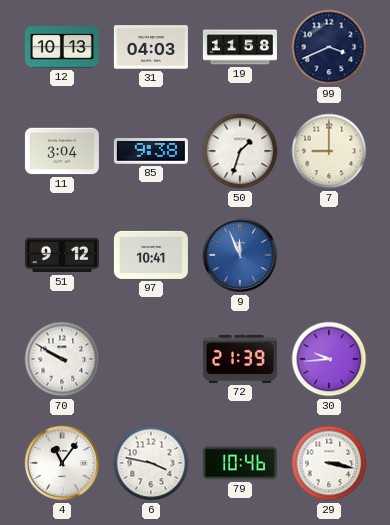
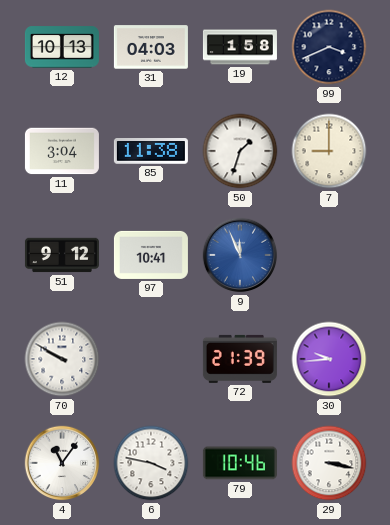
19: 11:58 -> 1:58
85: 9:38 -> 11:38
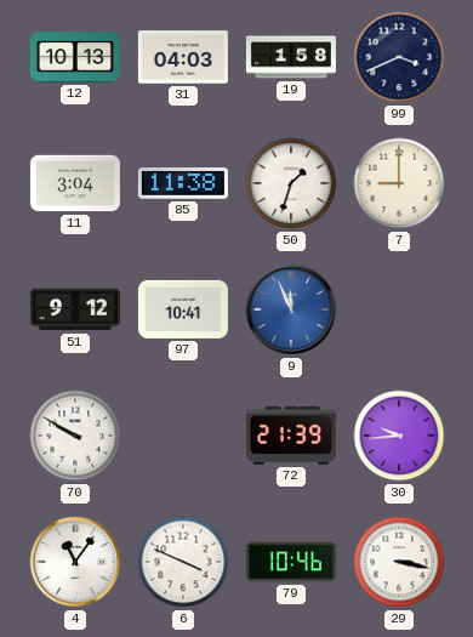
6: 3:47 -> 3:49
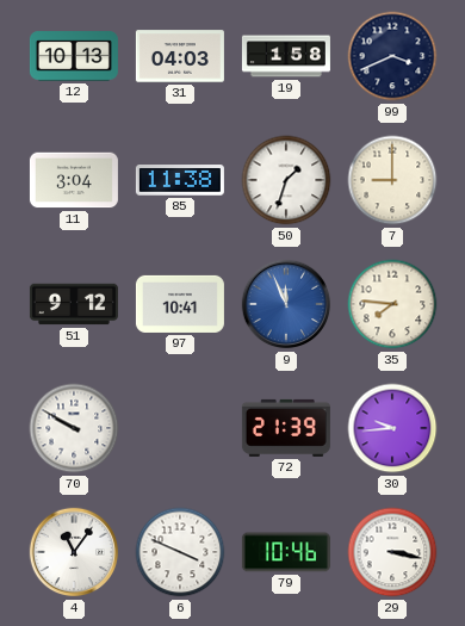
35: none -> 7:46
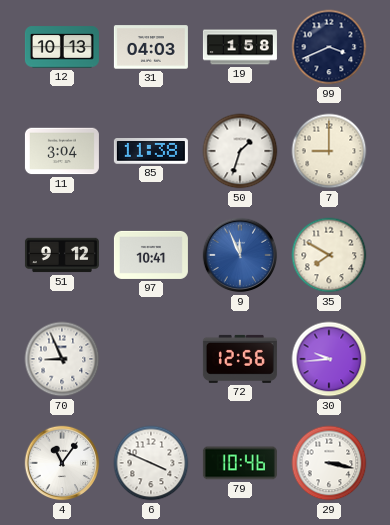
35: 7:46 -> 7:50
70: 9:50 -> 8:56
72: 21:39 -> 12:56
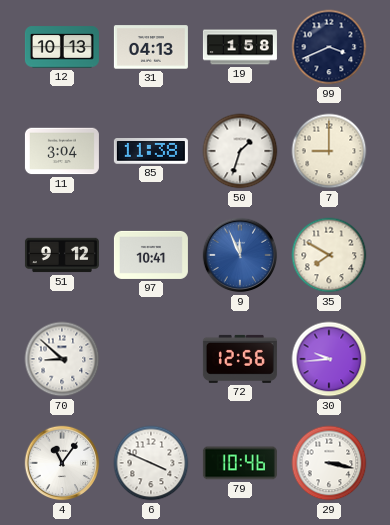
31: 04:03 -> 04:13
70: 8:56 -> 8:52
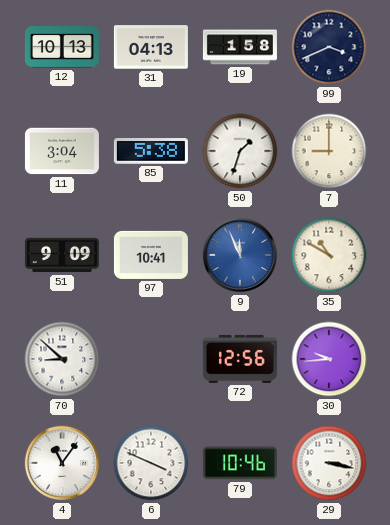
85: 11:38 -> 5:38
51: 9:12 -> 9:09
35: 7:50 -> 10:50
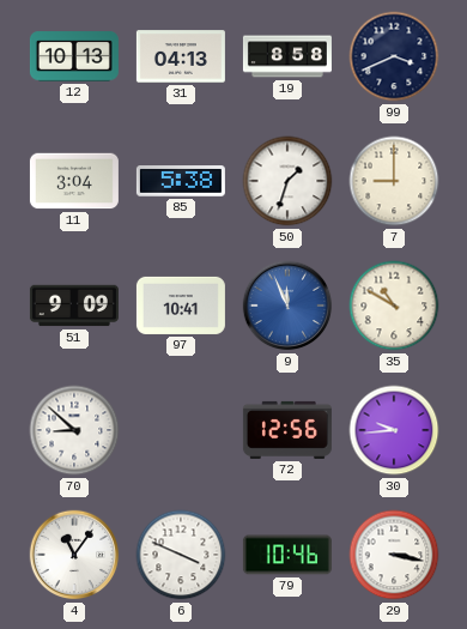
19: 1:58 -> 8:58
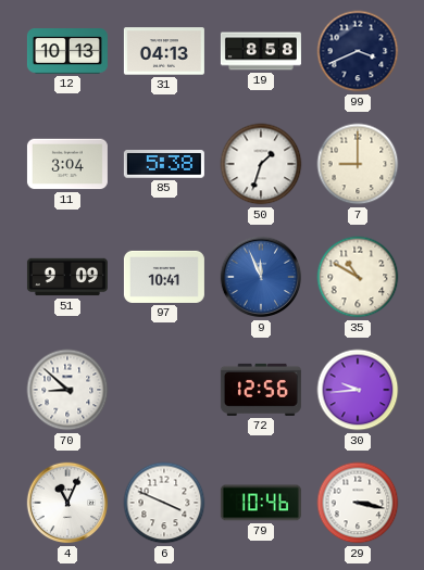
4: 11:06 -> 11:04
